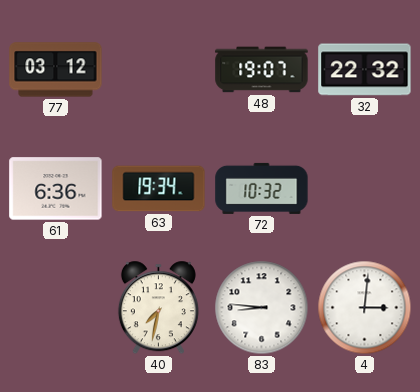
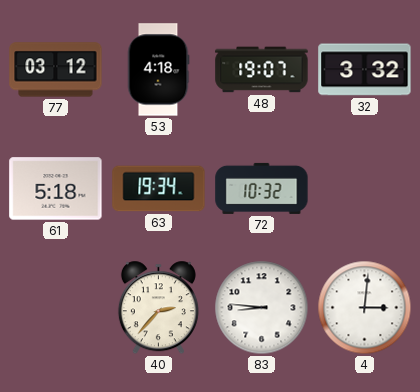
53: none -> 4:18
32: 22:32 -> 3:32
61: 6:36 -> 5:18
40: 7:32 -> 2:37
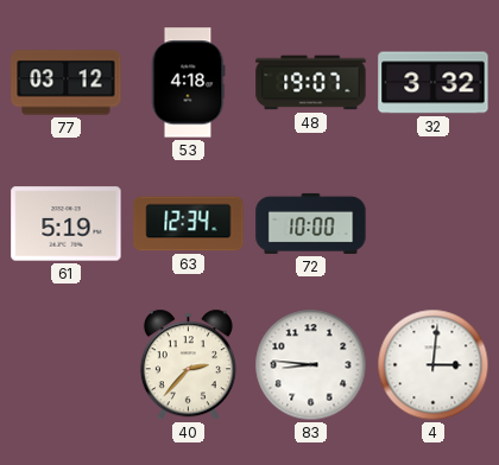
61: 5:18 -> 5:19
63: 19:34 -> 12:34
72: 10:32 -> 10:00
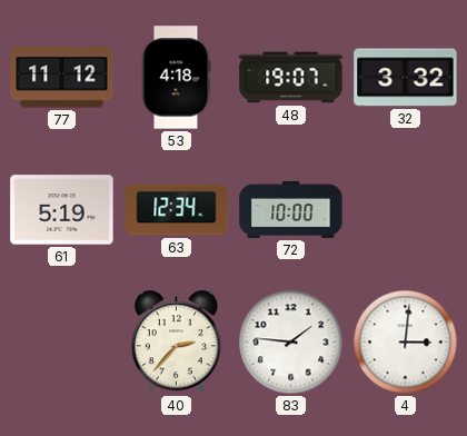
77: 03:12 -> 11:12
83: 8:46 -> 1:46
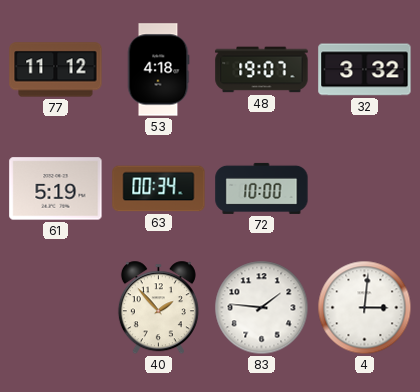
63: 12:34 -> 00:34
40: 2:37 -> 1:53
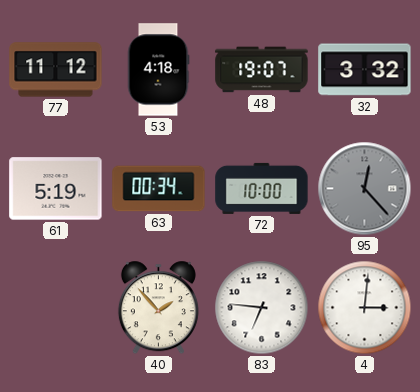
95: none -> 12:23
83: 1:46 -> 6:46
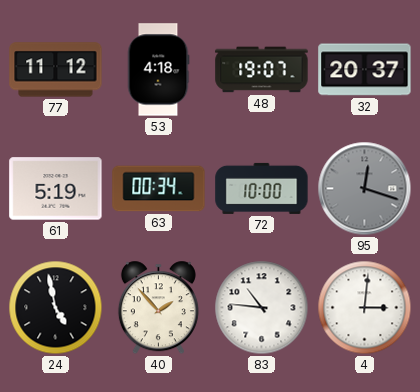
32: 3:32 -> 20:37
95: 12:23 -> 12:18
24: none -> 4:58
83: 6:46 -> 10:46
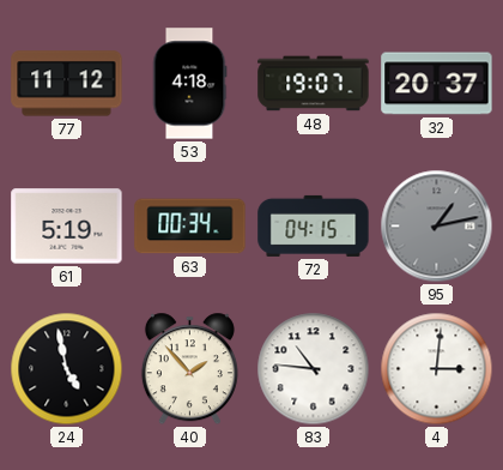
72: 10:00 -> 04:15
95: 12:18 -> 1:13
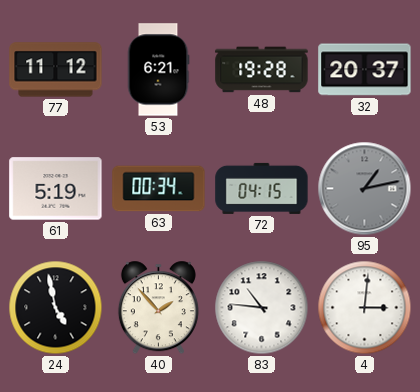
53: 4:18 -> 6:21
48: 19:07 -> 19:28
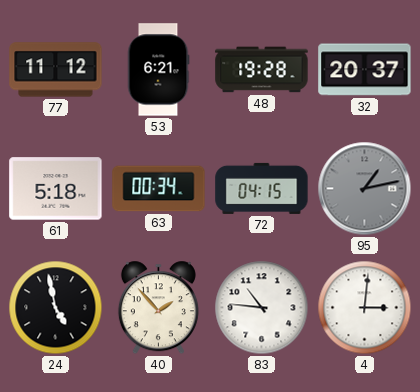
61: 5:19 -> 5:18
